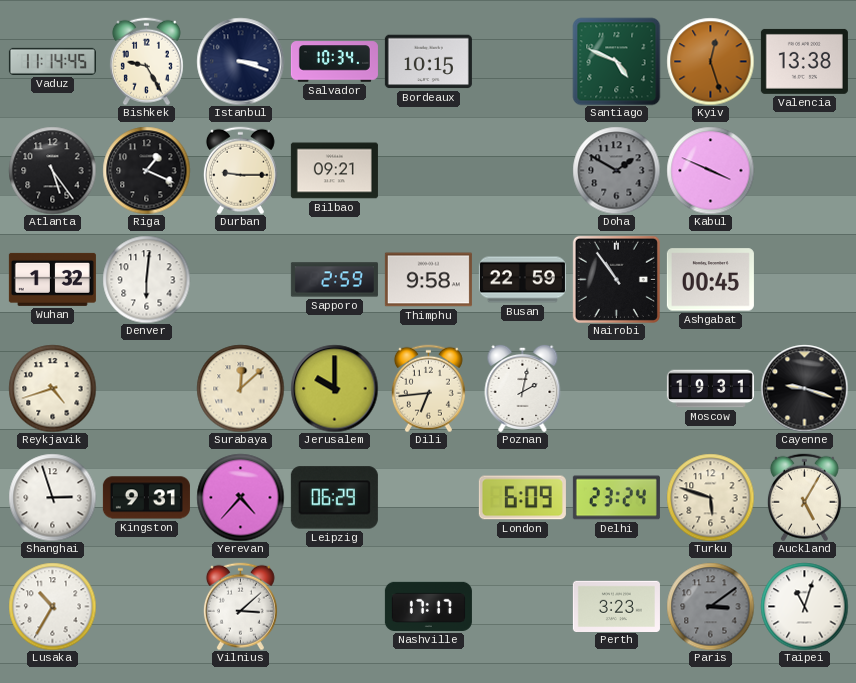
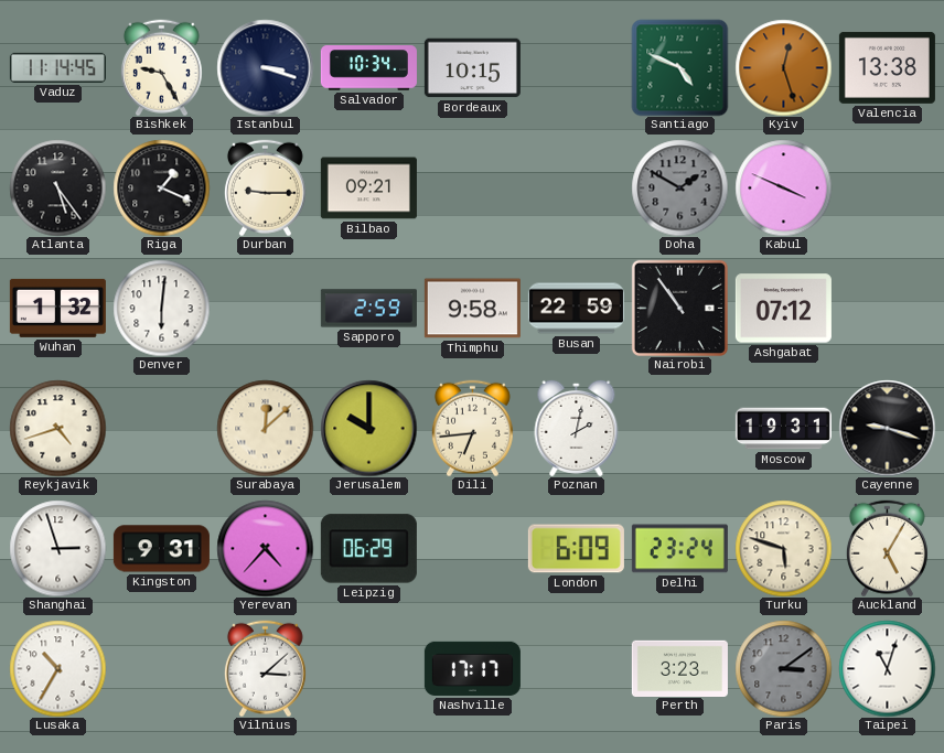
Ashgabat: 00:45 -> 07:12
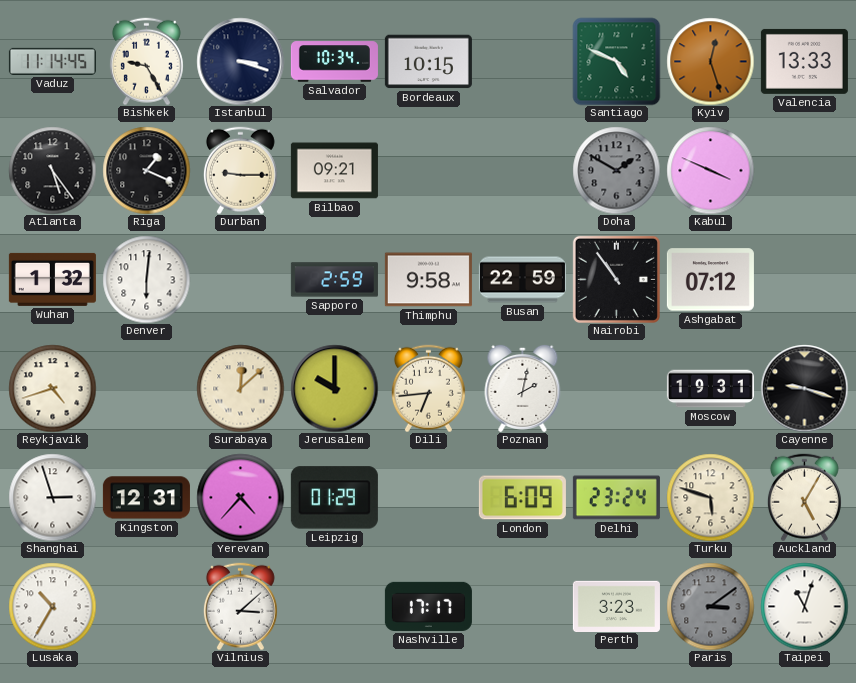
Valencia: 13:38 -> 13:33
Kingston: 9:31 -> 12:31
Leipzig: 06:29 -> 01:29
